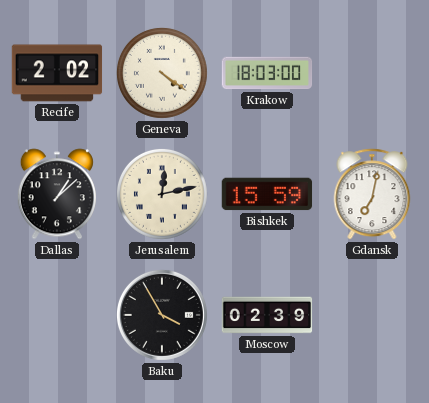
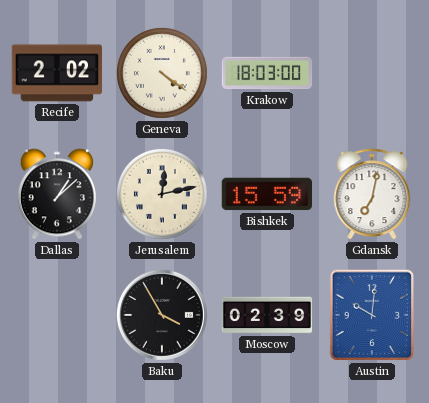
Austin: none -> 10:01
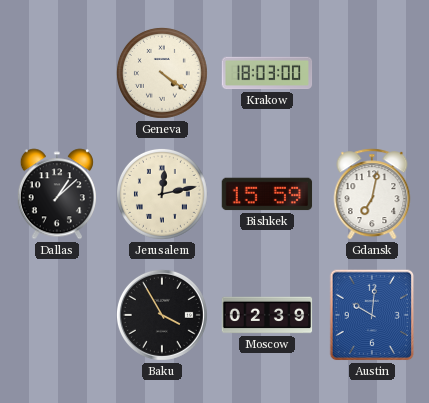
Recife: 2:02 -> none
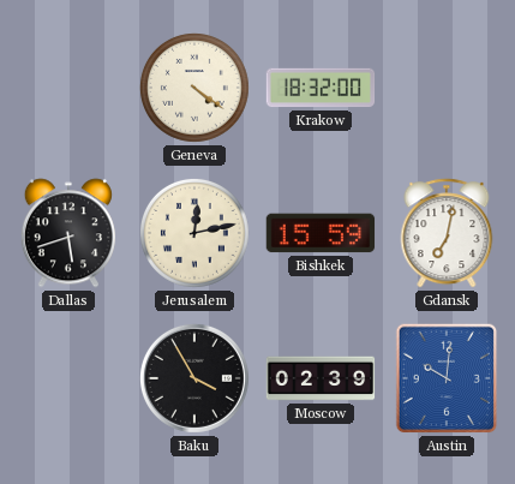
Krakow: 18:03 -> 18:32
Dallas: 1:08 -> 5:42
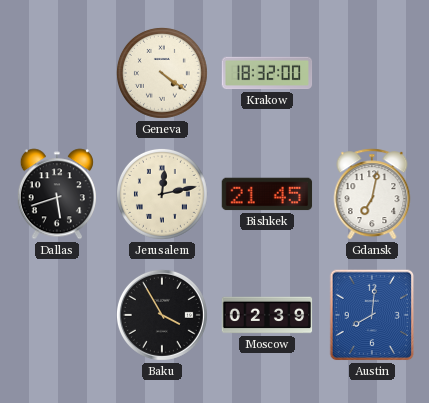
Bishkek: 15:59 -> 21:45
Austin: 10:01 -> 8:01
